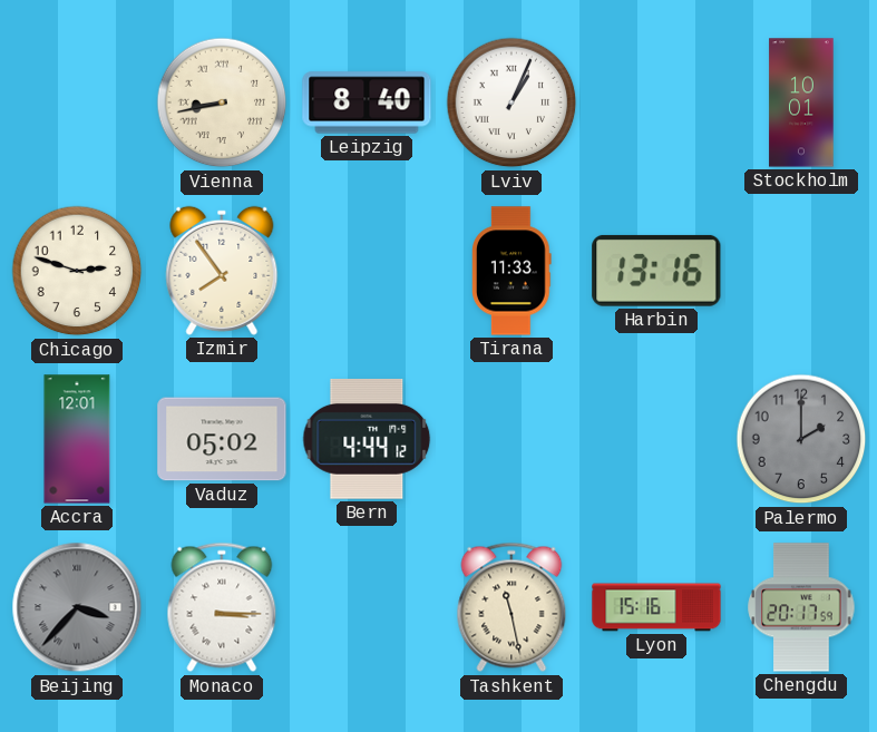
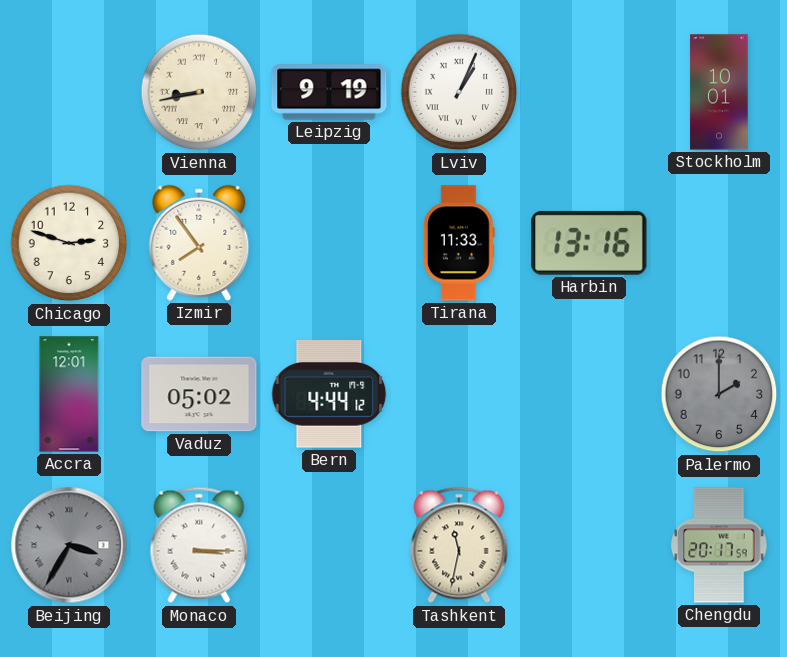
Leipzig: 8:40 -> 9:19
Beijing: 3:37 -> 3:35
Tashkent: 11:28 -> 11:32
Lyon: 15:16 -> none
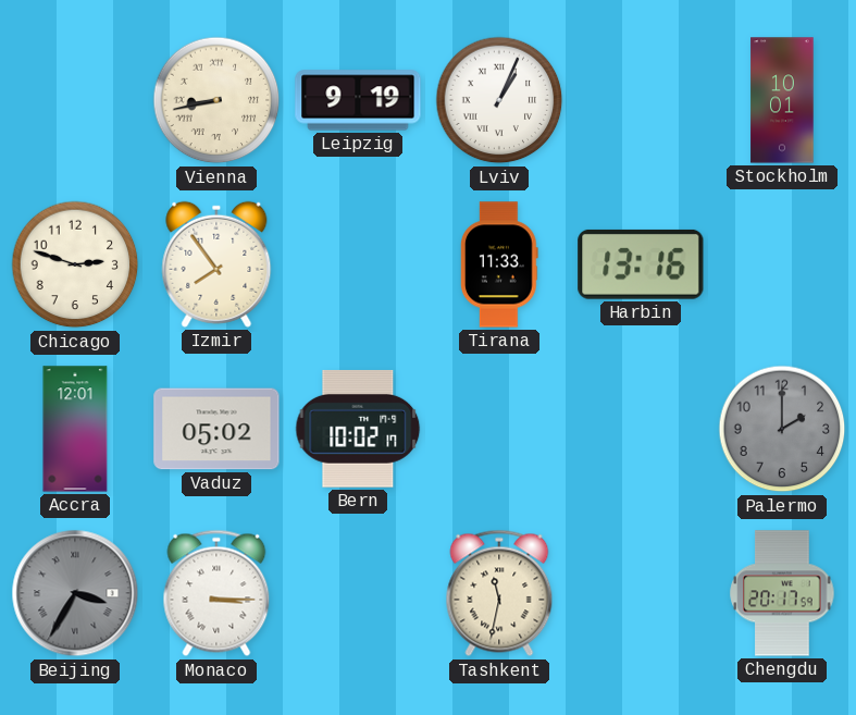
Bern: 4:44 -> 10:02
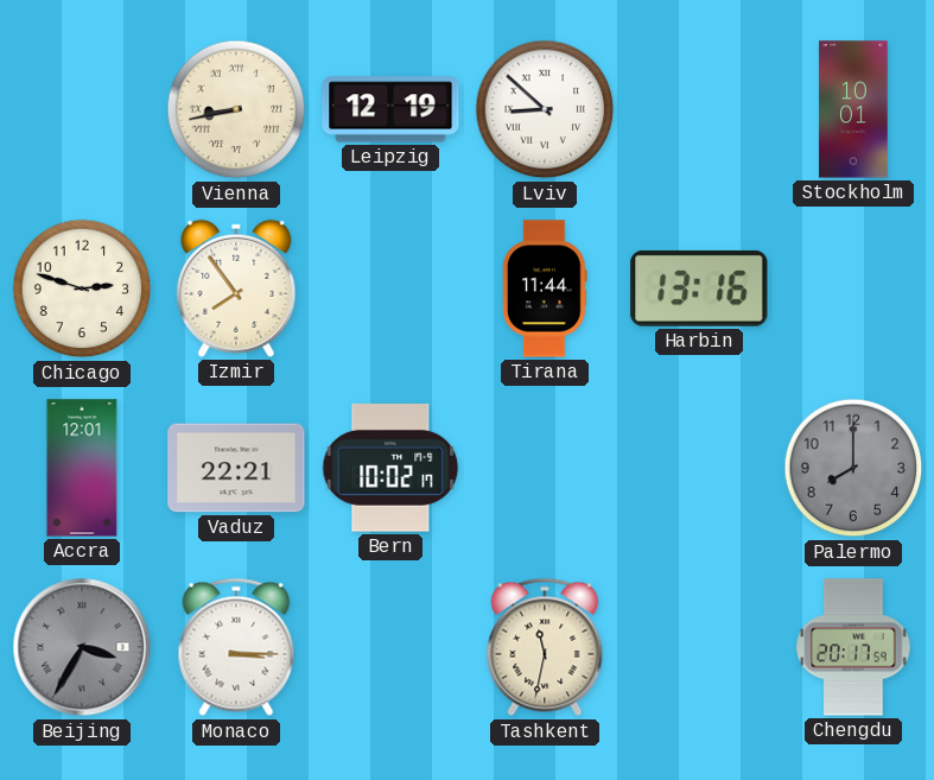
Leipzig: 9:19 -> 12:19
Lviv: 1:04 -> 8:52
Tirana: 11:33 -> 11:44
Vaduz: 05:02 -> 22:21
Palermo: 2:00 -> 8:00
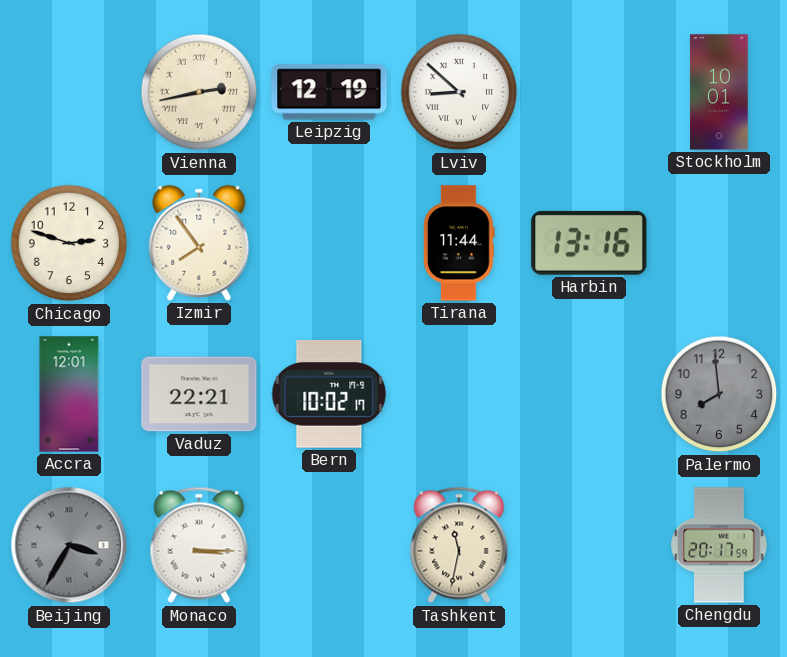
Vienna: 8:43 -> 2:43
Palermo: 8:00 -> 7:59
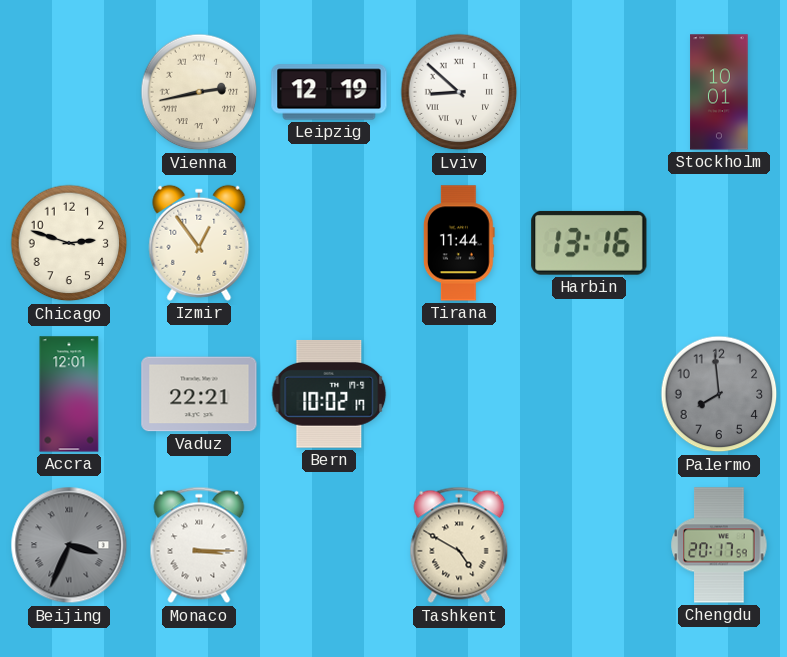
Izmir: 7:54 -> 12:54
Beijing: 3:35 -> 3:34
Tashkent: 11:32 -> 4:50
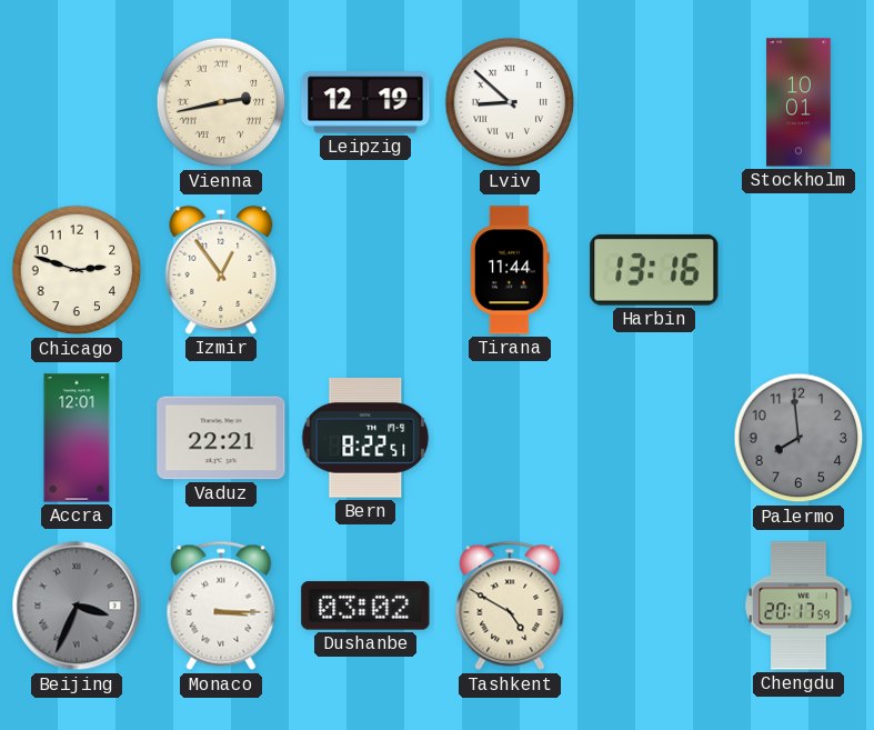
Bern: 10:02 -> 8:22
Dushanbe: none -> 03:02
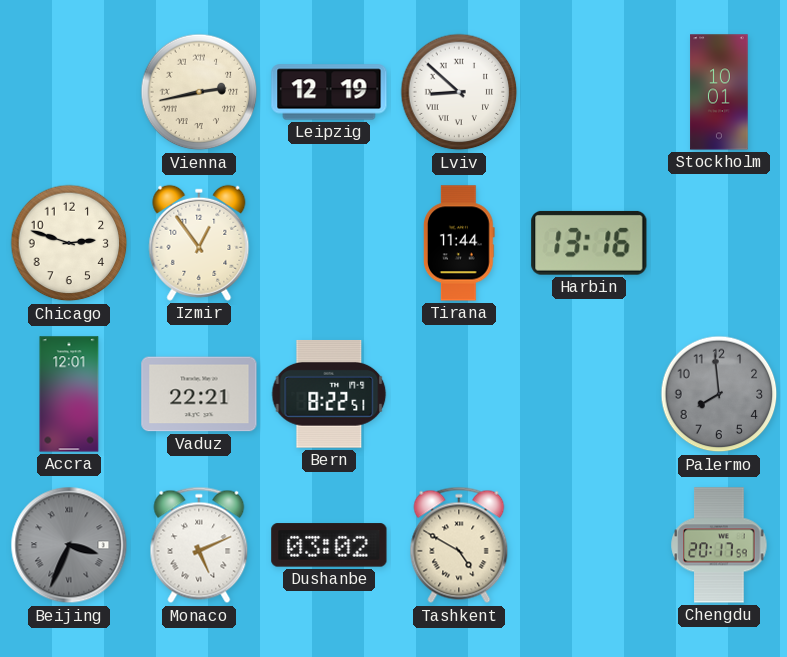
Monaco: 3:15 -> 5:11
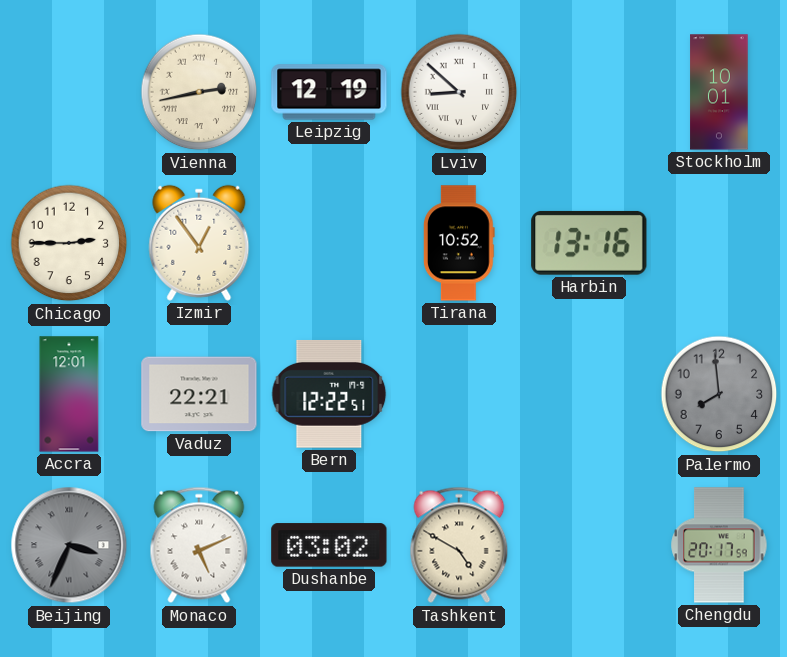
Chicago: 2:48 -> 2:45
Tirana: 11:44 -> 10:52
Bern: 8:22 -> 12:22
